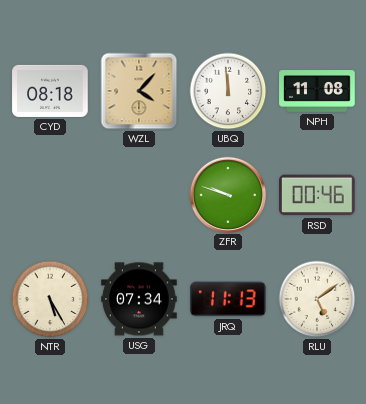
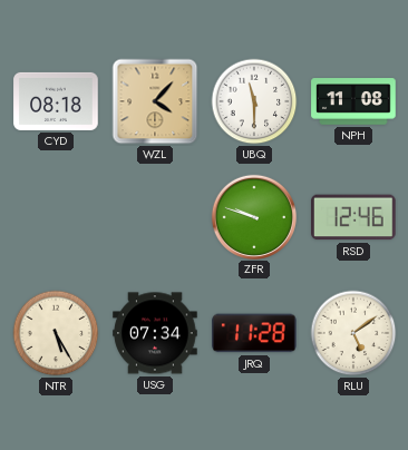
UBQ: 11:59 -> 11:30
RSD: 00:46 -> 12:46
JRQ: 11:13 -> 11:28
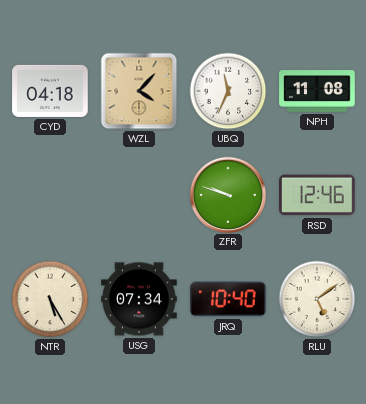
CYD: 08:18 -> 04:18
UBQ: 11:30 -> 11:34
JRQ: 11:28 -> 10:40
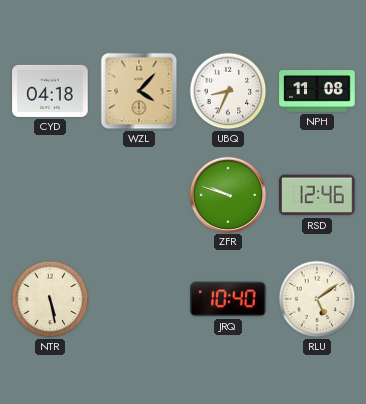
UBQ: 11:34 -> 8:34
NTR: 5:25 -> 5:28
USG: 07:34 -> none
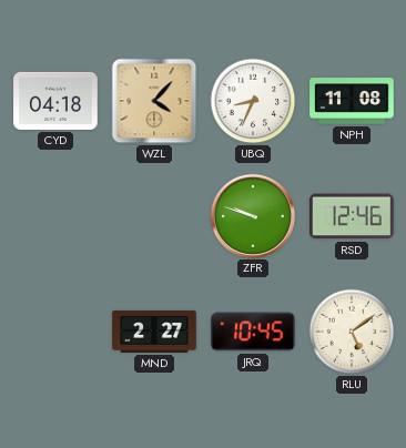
NTR: 5:28 -> none
MND: none -> 2:27
JRQ: 10:40 -> 10:45
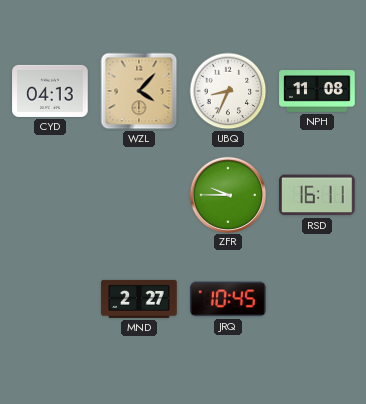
CYD: 04:18 -> 04:13
ZFR: 9:48 -> 9:45
RSD: 12:46 -> 16:11
RLU: 5:09 -> none
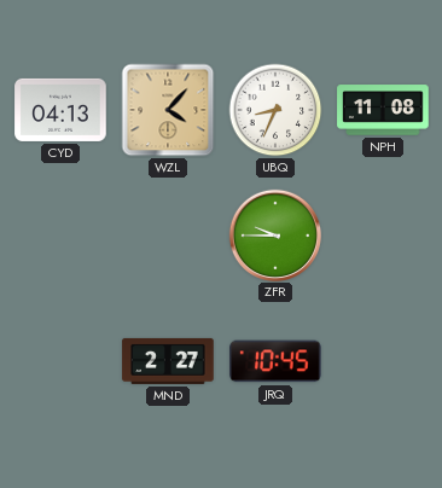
RSD: 16:11 -> none
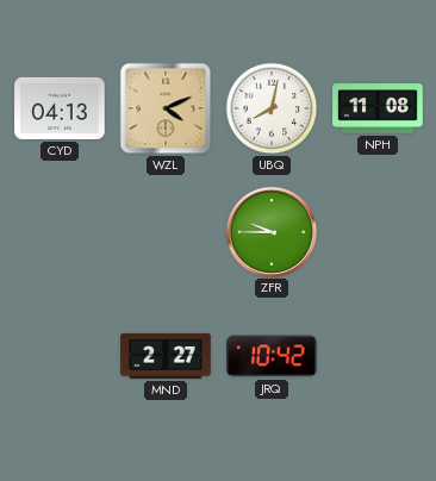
WZL: 4:07 -> 4:11
UBQ: 8:34 -> 8:02
JRQ: 10:45 -> 10:42
